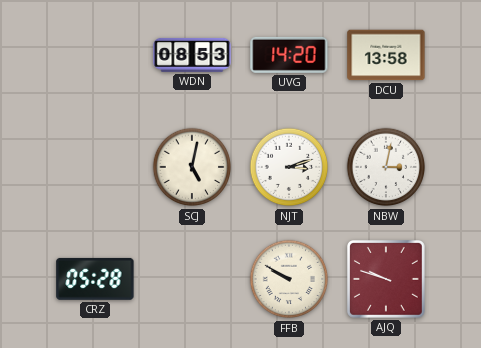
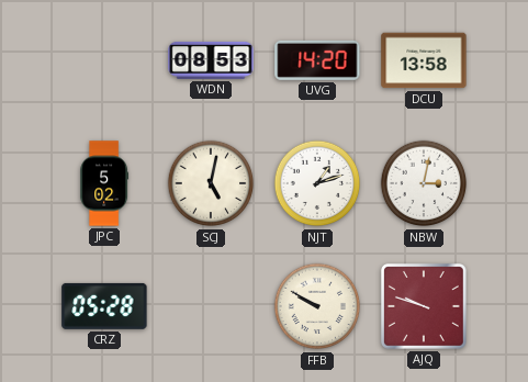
JPC: none -> 5:02
NJT: 3:12 -> 1:12
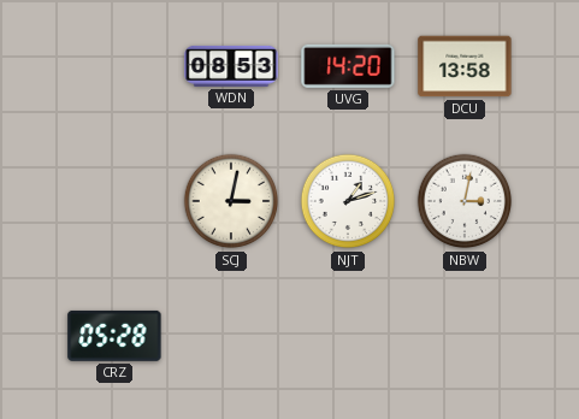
JPC: 5:02 -> none
SCJ: 5:02 -> 3:02
FFB: 9:50 -> none
AJQ: 9:48 -> none
